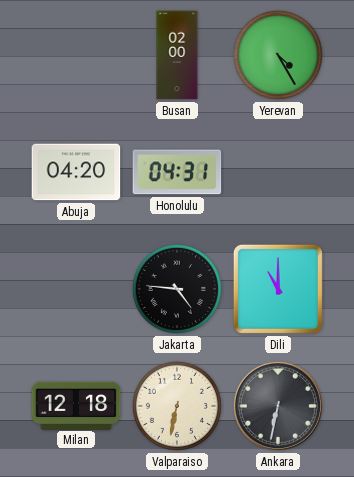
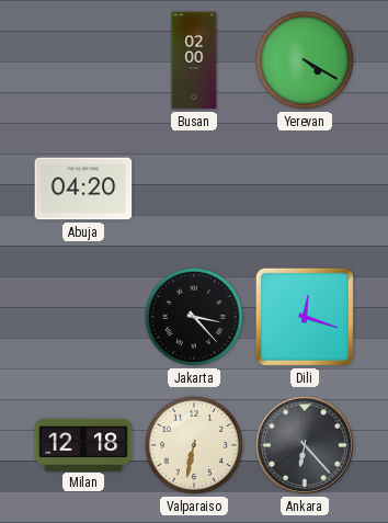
Yerevan: 4:25 -> 4:20
Honolulu: 04:31 -> none
Jakarta: 4:46 -> 3:23
Dili: 11:00 -> 12:18
Ankara: 6:32 -> 6:23
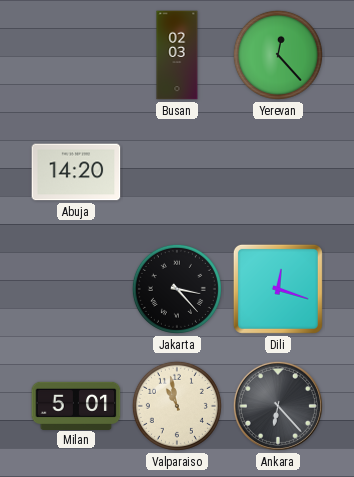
Busan: 02:00 -> 02:03
Yerevan: 4:20 -> 12:23
Abuja: 04:20 -> 14:20
Milan: 12:18 -> 5:01
Valparaiso: 6:32 -> 10:58
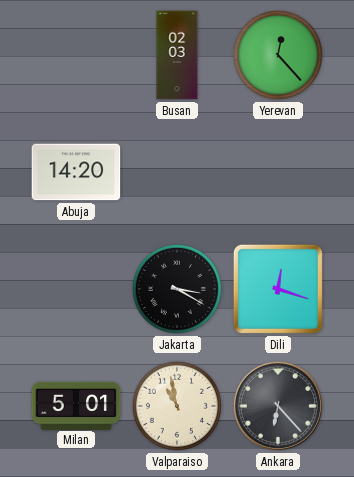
Jakarta: 3:23 -> 3:20
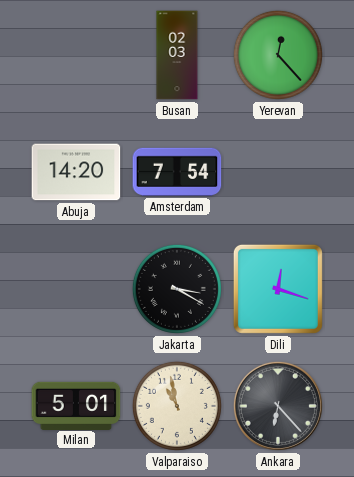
Amsterdam: none -> 7:54
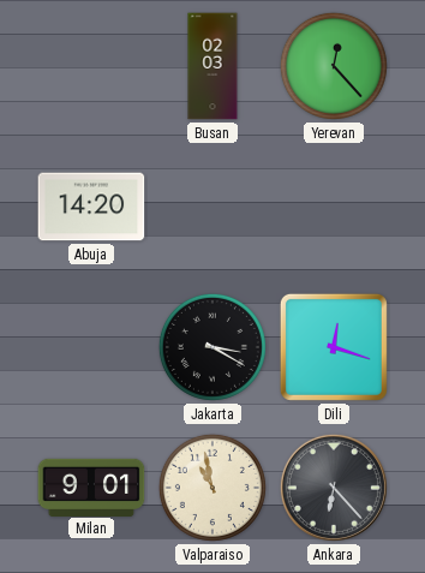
Amsterdam: 7:54 -> none
Milan: 5:01 -> 9:01
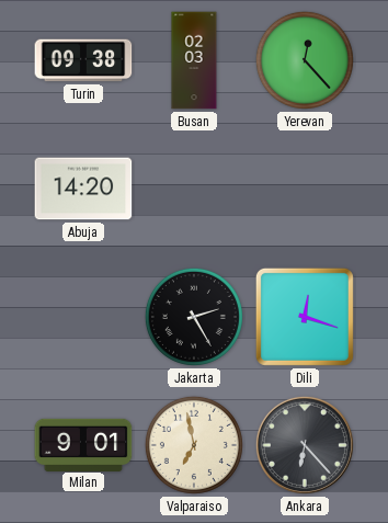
Turin: none -> 09:38
Jakarta: 3:20 -> 2:25
Valparaiso: 10:58 -> 6:58
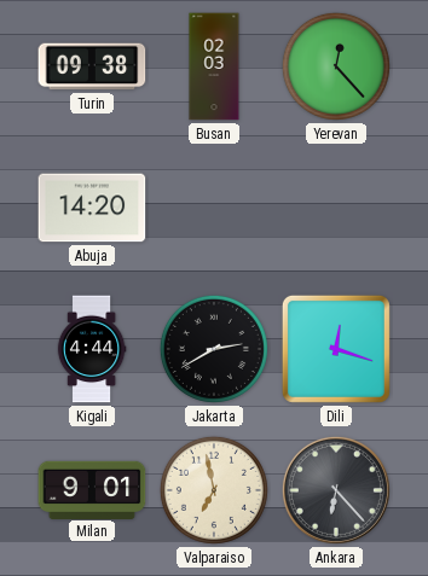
Kigali: none -> 4:44
Jakarta: 2:25 -> 2:40
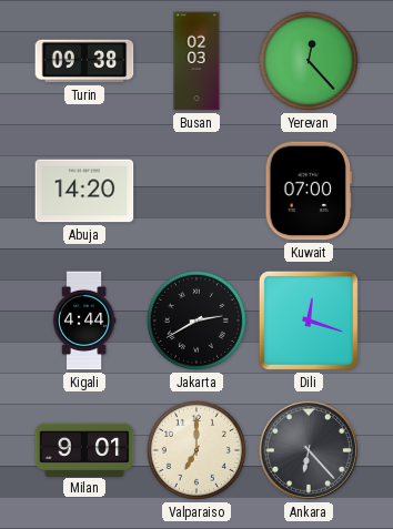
Kuwait: none -> 07:00
Valparaiso: 6:58 -> 7:00
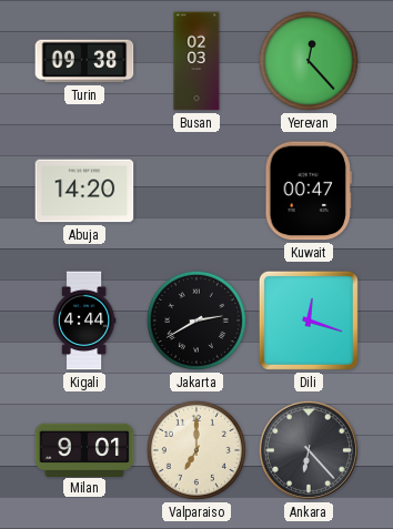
Kuwait: 07:00 -> 00:47
